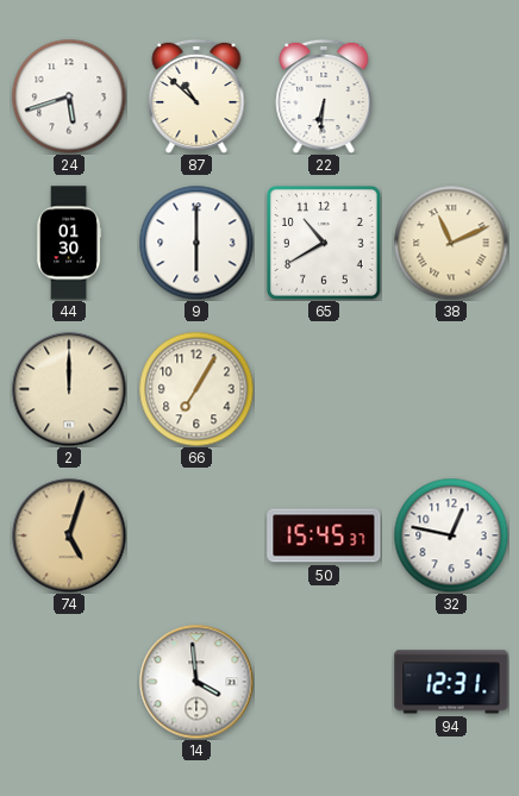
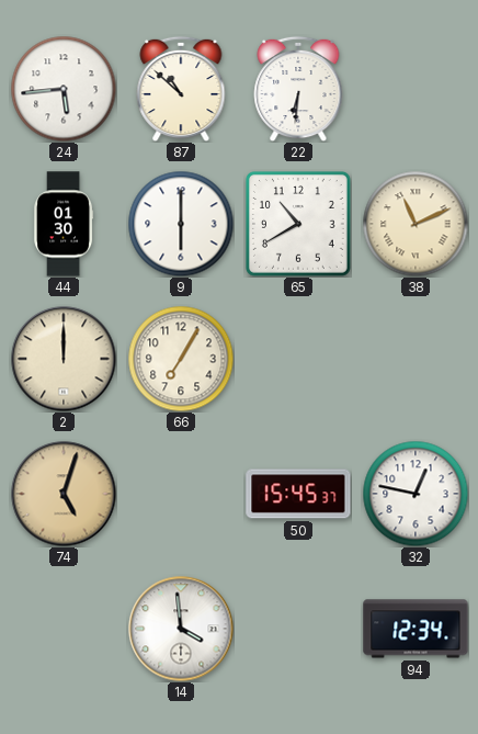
24: 5:42 -> 5:44
94: 12:31 -> 12:34
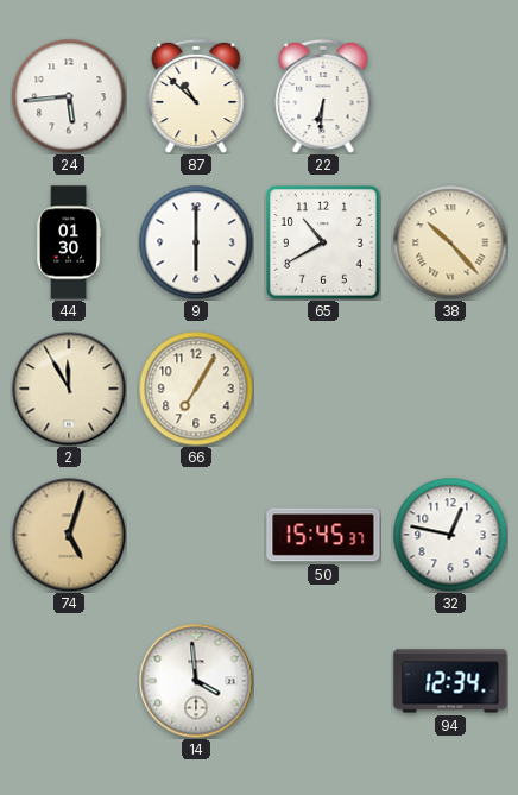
38: 11:11 -> 10:23
2: 12:00 -> 11:55
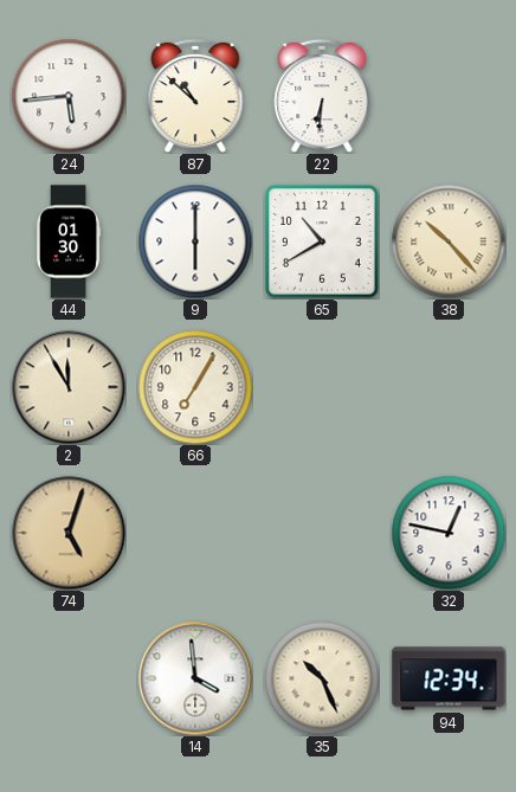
50: 15:45 -> none
35: none -> 10:26
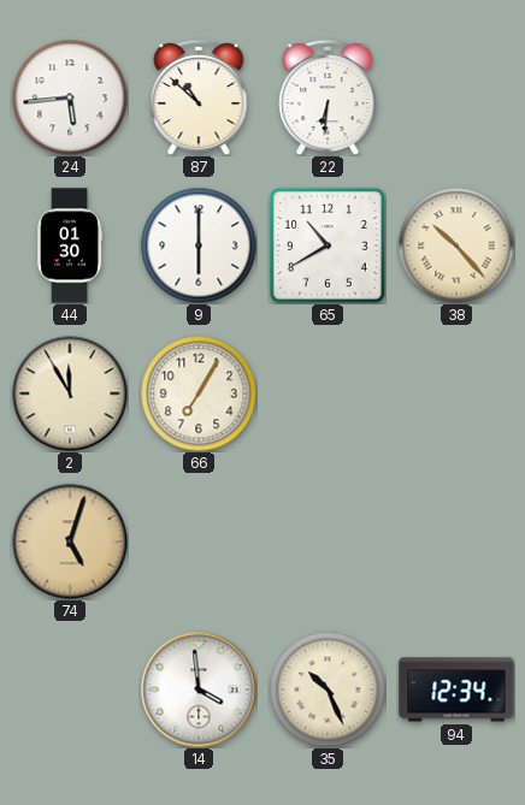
32: 12:47 -> none
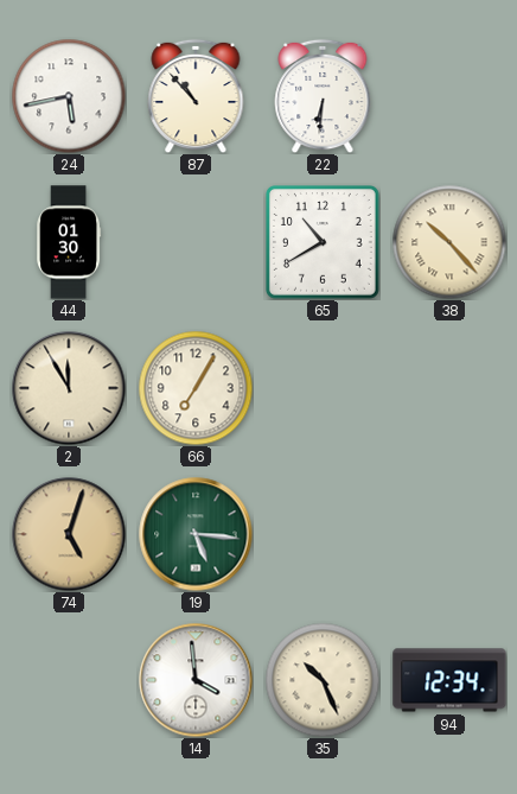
24: 5:44 -> 5:43
87: 10:52 -> 10:53
9: 6:00 -> none
19: none -> 5:16
